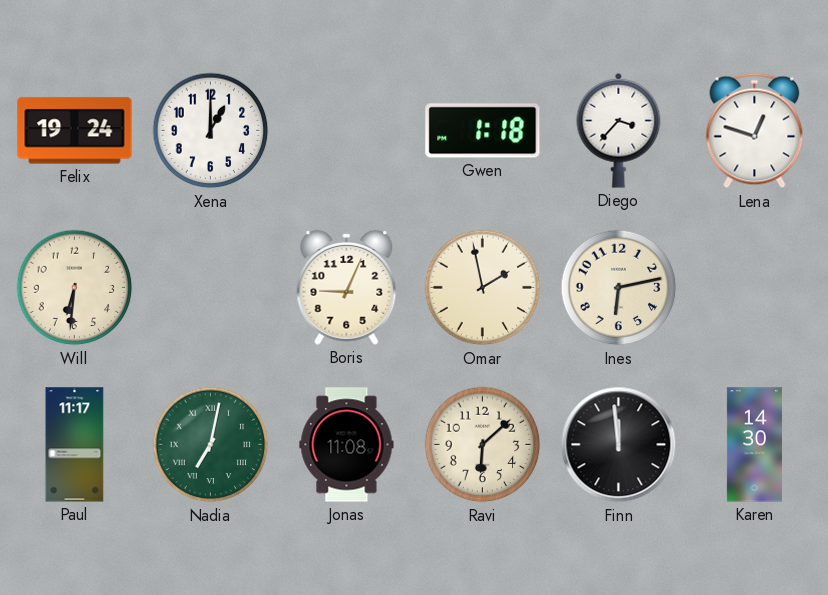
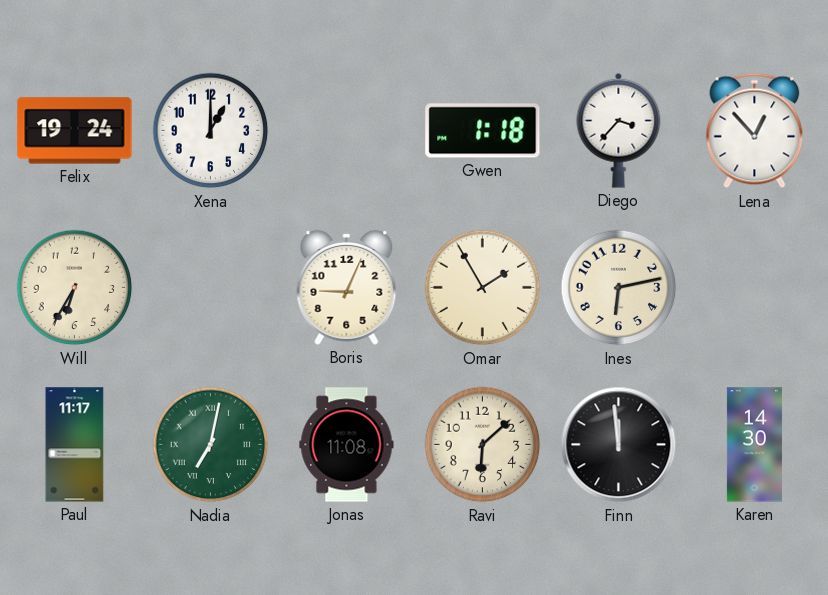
Lena: 12:48 -> 12:53
Will: 6:31 -> 6:35
Omar: 1:58 -> 1:55
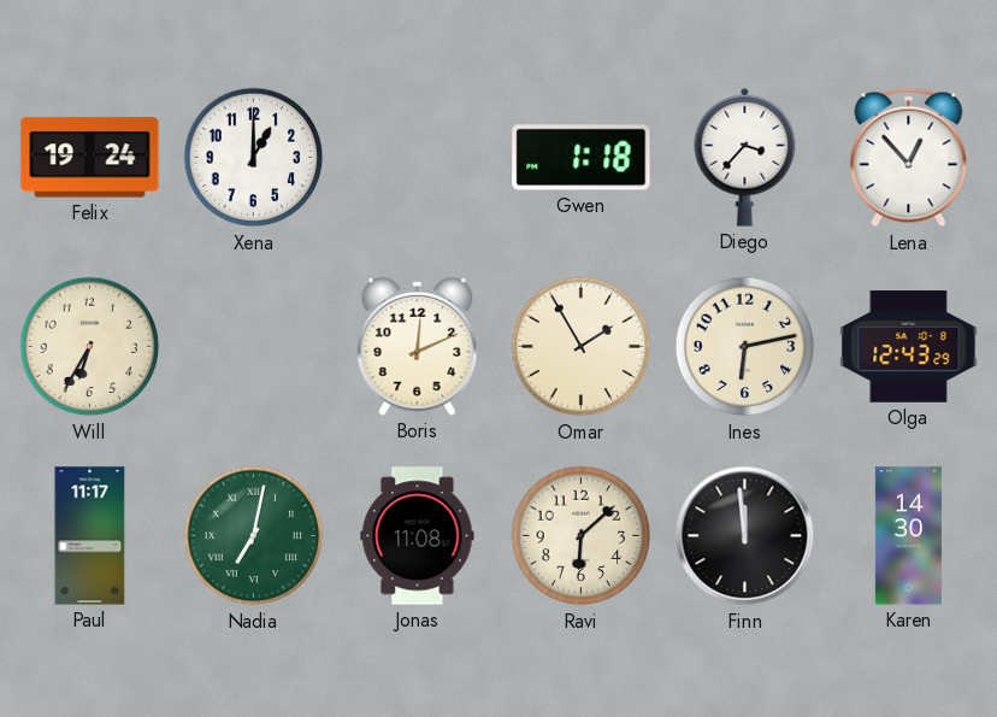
Boris: 9:04 -> 12:11
Olga: none -> 12:43
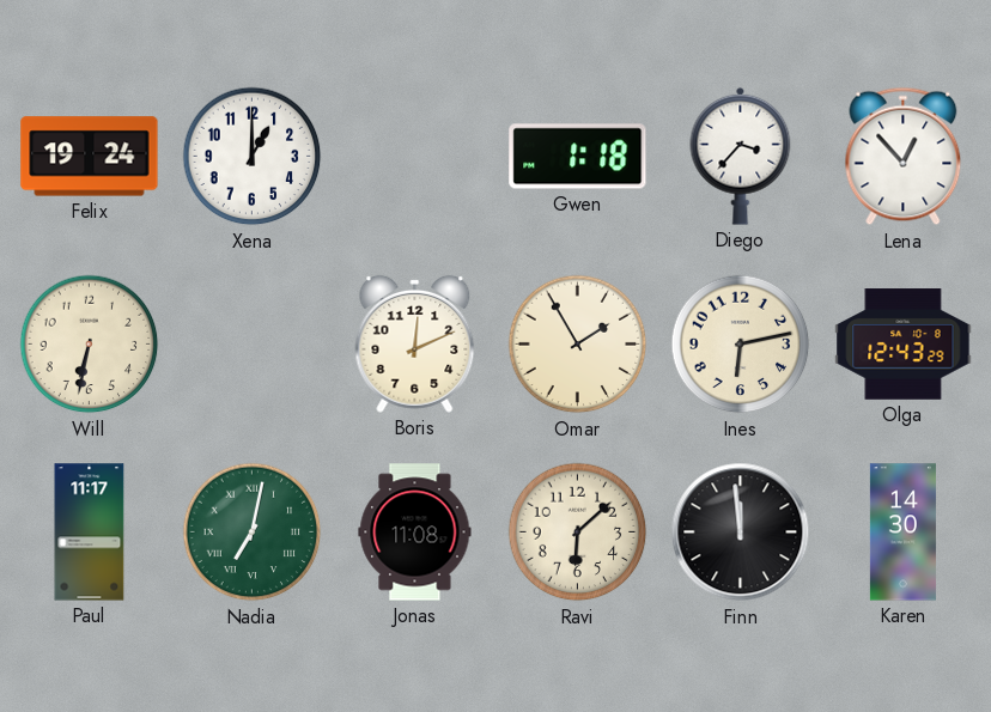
Will: 6:35 -> 6:32
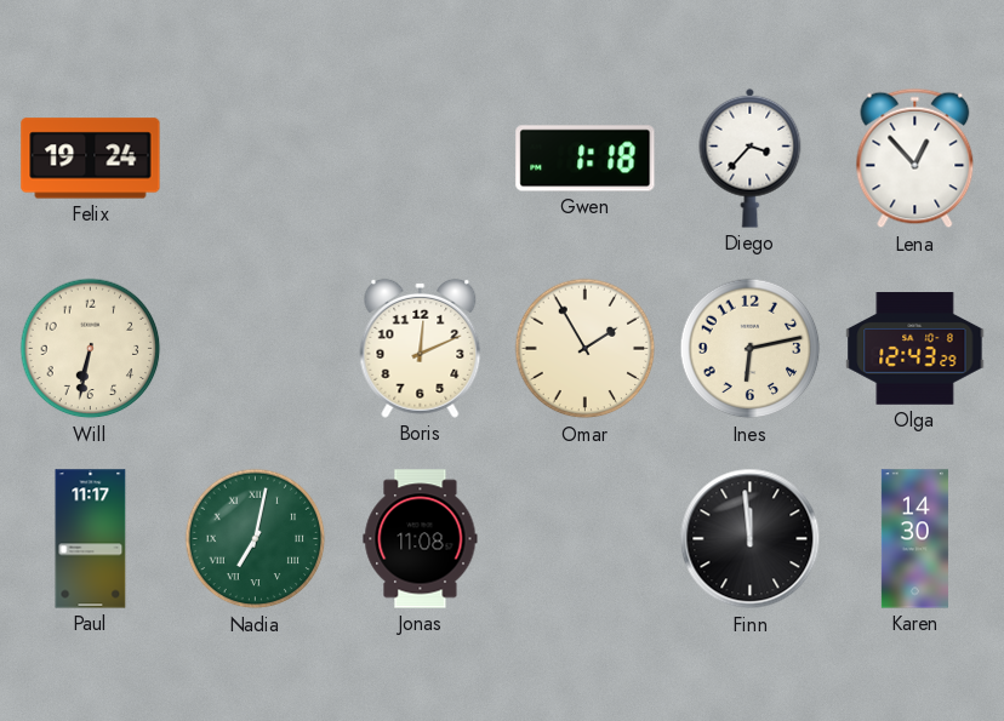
Xena: 1:00 -> none
Ravi: 6:08 -> none
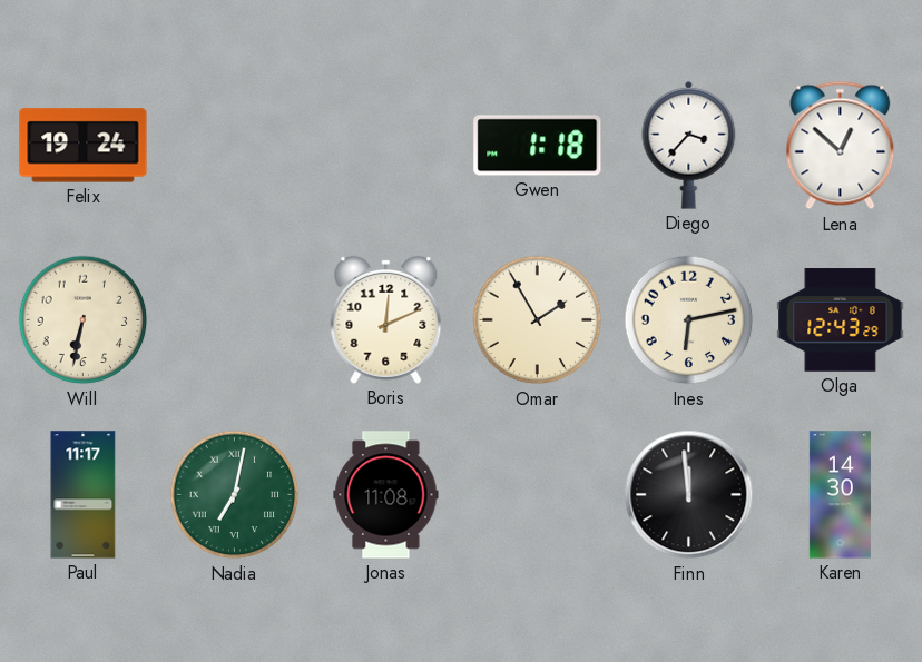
Lena: 12:53 -> 12:52
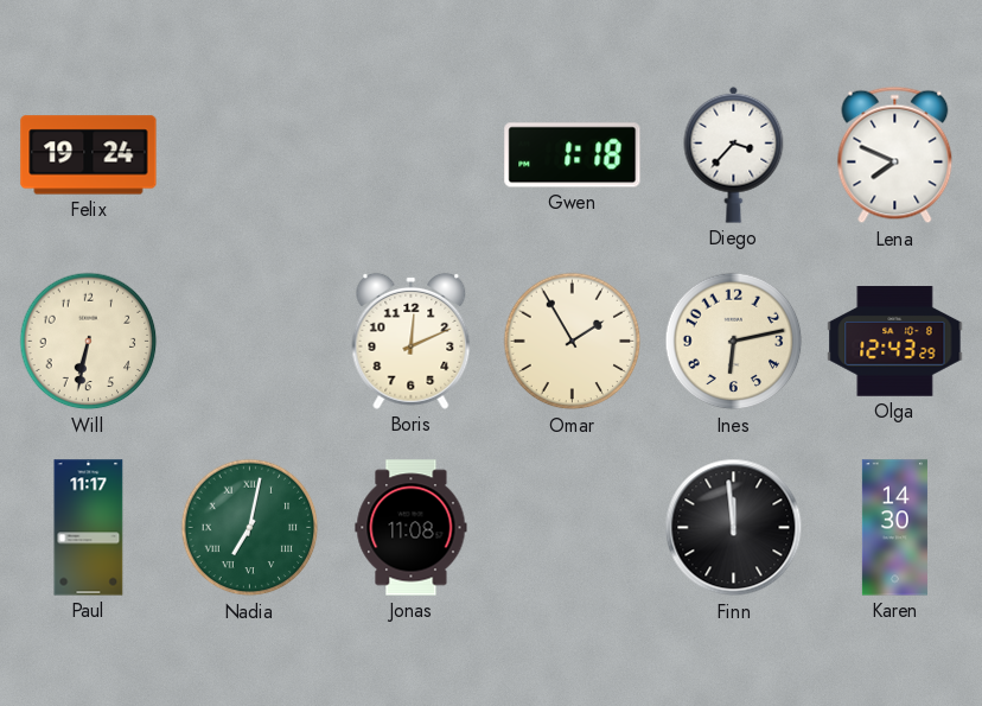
Lena: 12:52 -> 7:49
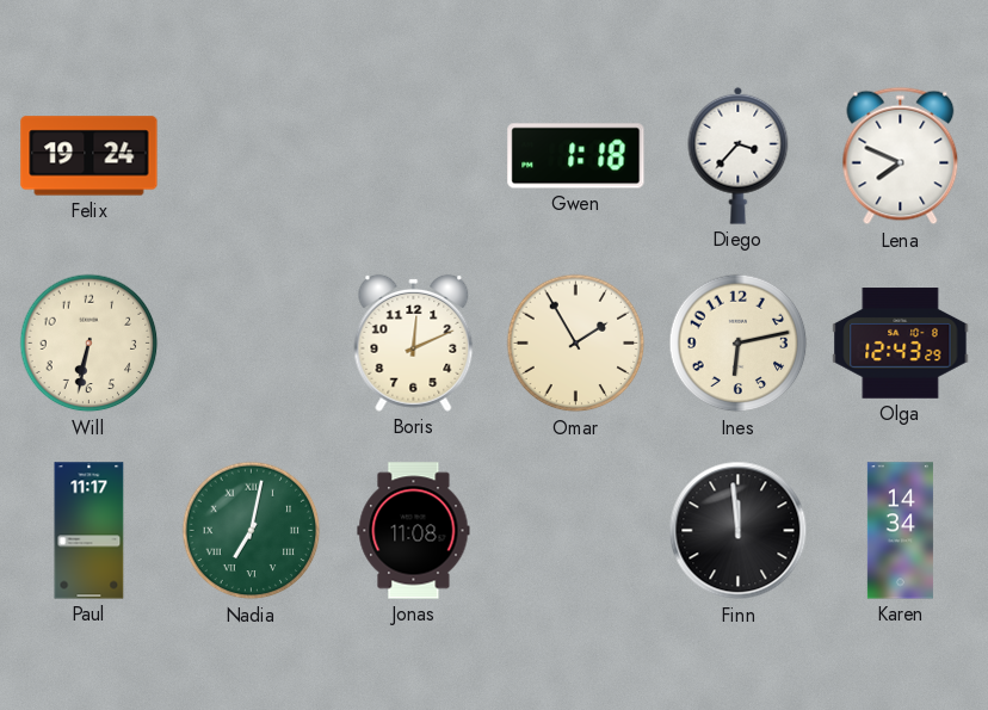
Karen: 14:30 -> 14:34
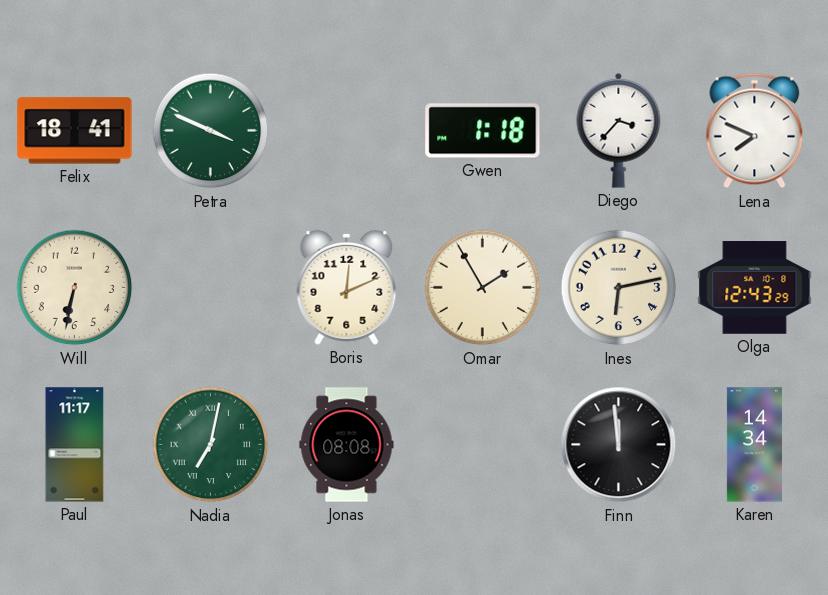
Felix: 19:24 -> 18:41
Petra: none -> 3:49
Jonas: 11:08 -> 08:08
